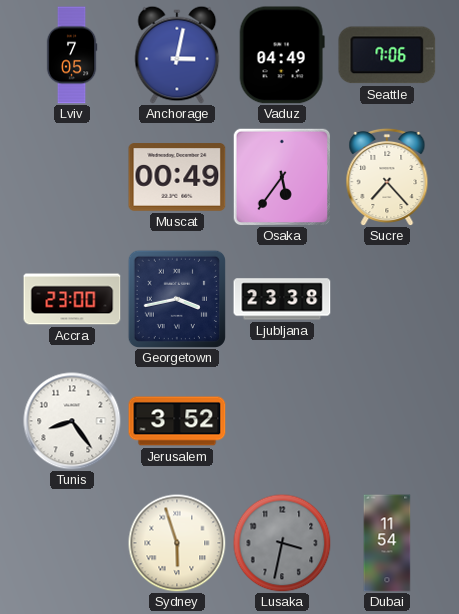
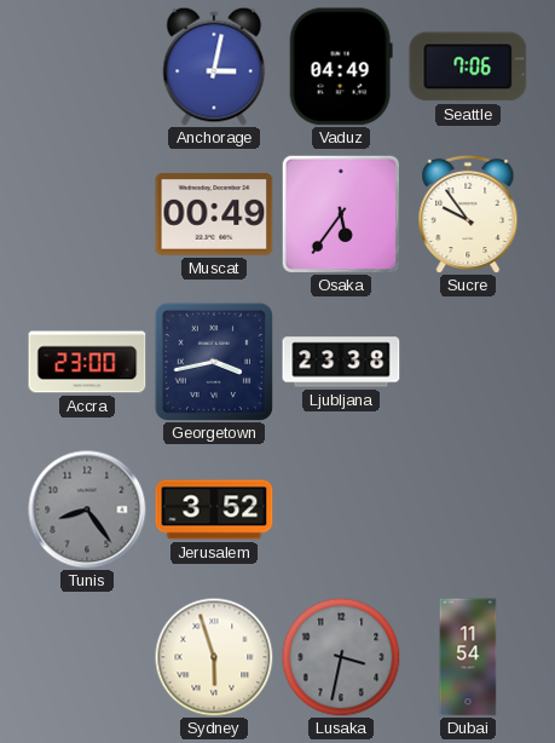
Lviv: 7:05 -> none
Sucre: 7:23 -> 9:54
Tunis dial: white -> grey
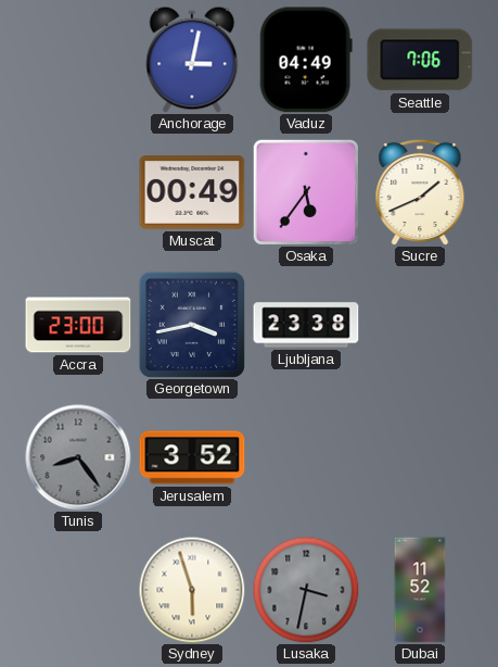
Sucre: 9:54 -> 1:41
Dubai: 11:54 -> 11:52
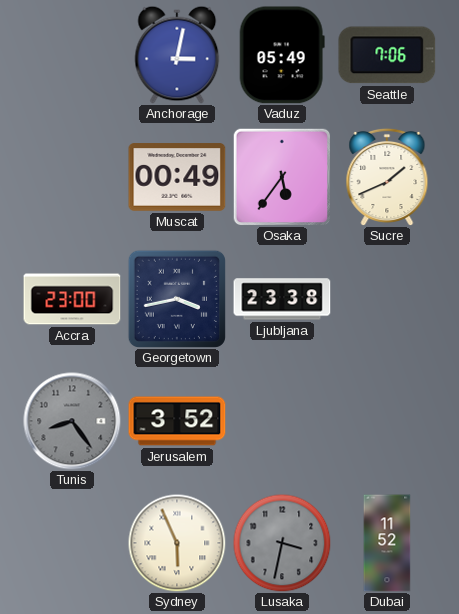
Vaduz: 04:49 -> 05:49
Sydney: 5:57 -> 5:56
